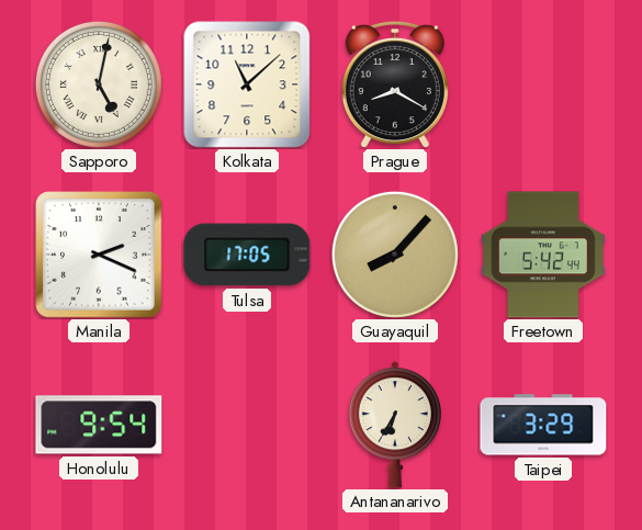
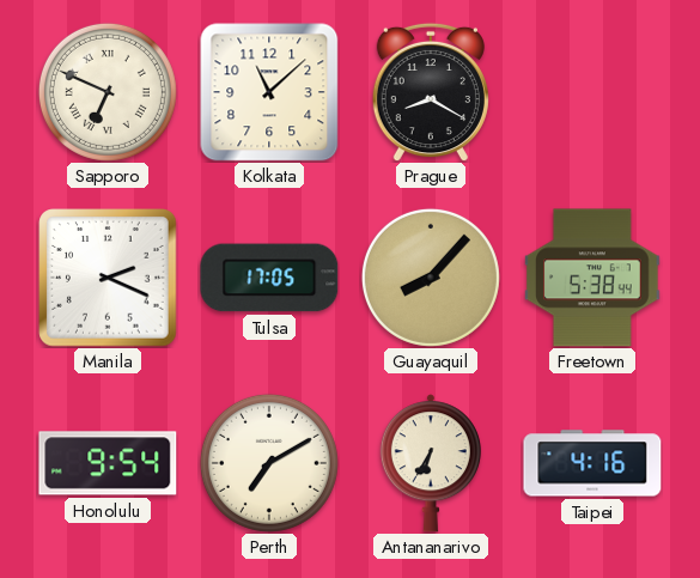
Sapporo: 5:02 -> 6:49
Freetown: 5:42 -> 5:38
Perth: none -> 7:10
Taipei: 3:29 -> 4:16
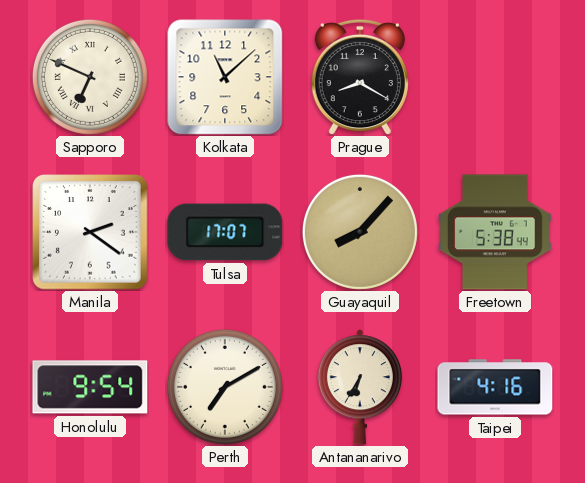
Manila: 2:19 -> 2:21
Tulsa: 17:05 -> 17:07
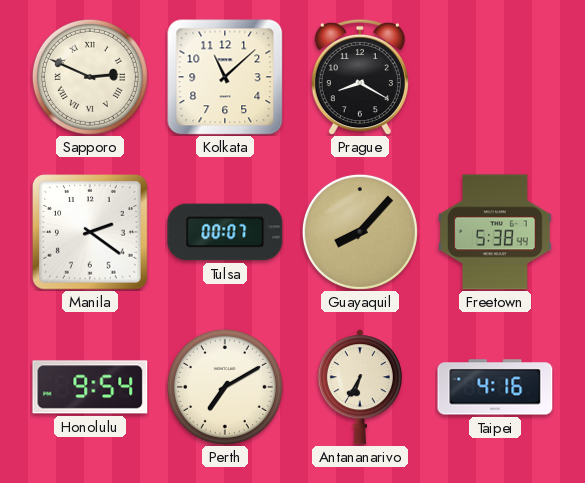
Sapporo: 6:49 -> 2:49
Tulsa: 17:07 -> 00:07
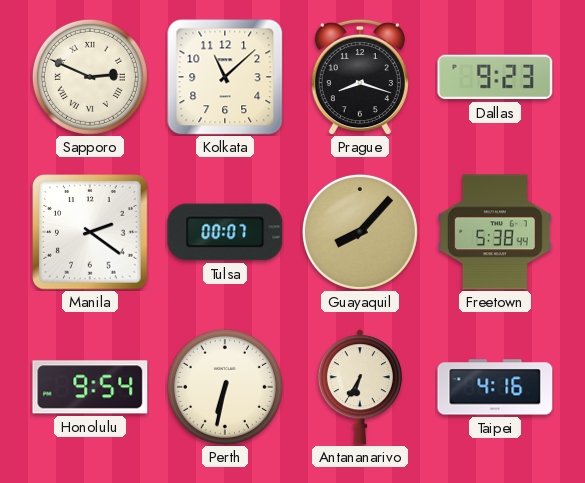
Prague: 8:20 -> 8:18
Dallas: none -> 9:23
Perth: 7:10 -> 6:32
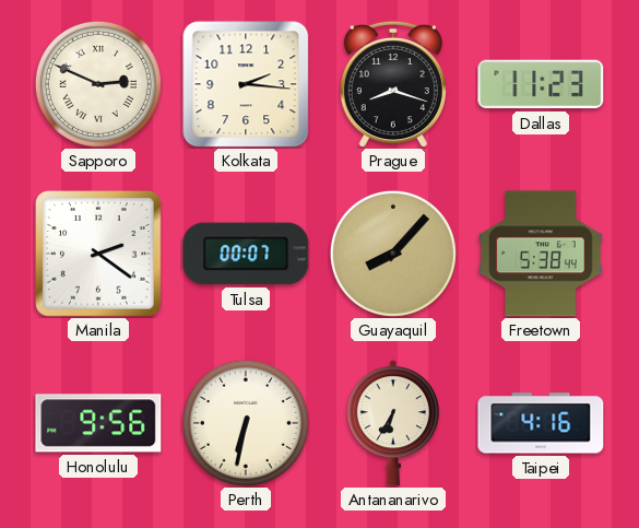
Kolkata: 11:08 -> 2:16
Dallas: 9:23 -> 11:23
Honolulu: 9:54 -> 9:56
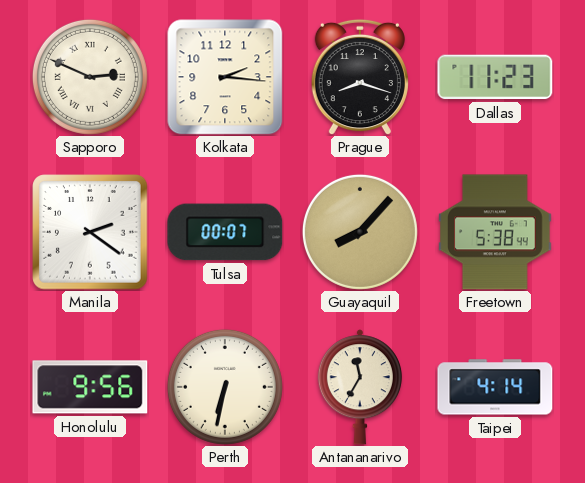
Antananarivo: 6:35 -> 11:35
Taipei: 4:16 -> 4:14
